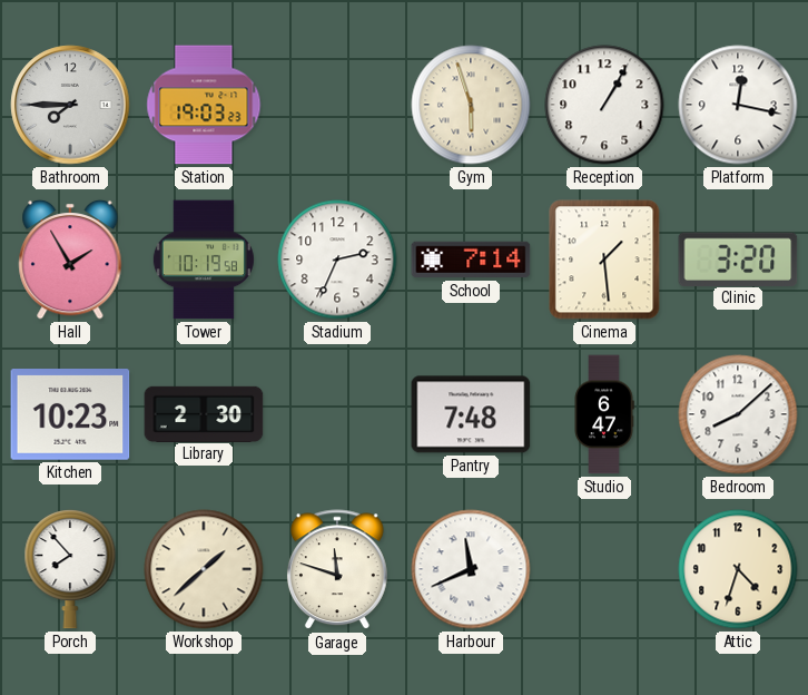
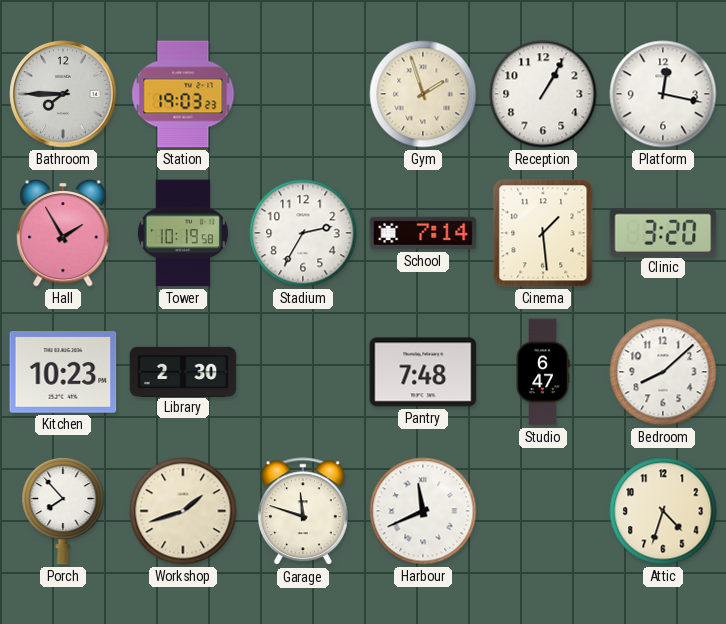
Gym: 5:57 -> 1:57
Stadium: 2:34 -> 2:35
Workshop: 1:38 -> 1:42
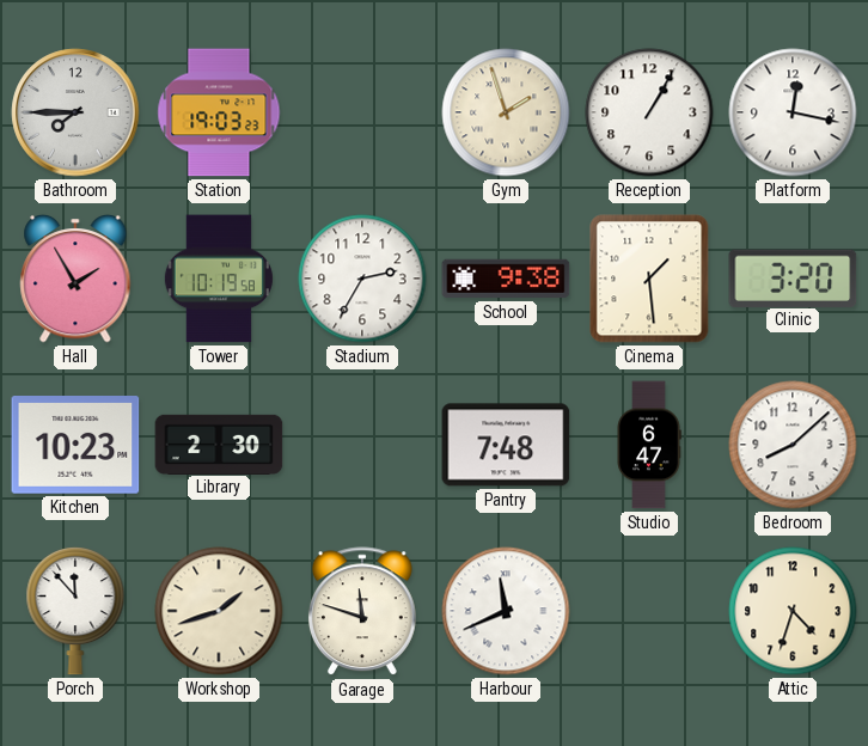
School: 7:14 -> 9:38
Porch: 7:53 -> 11:53
